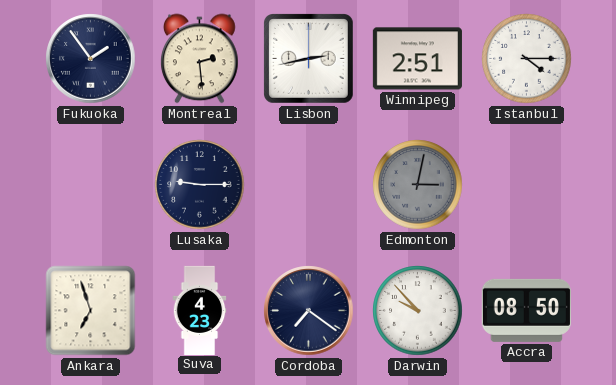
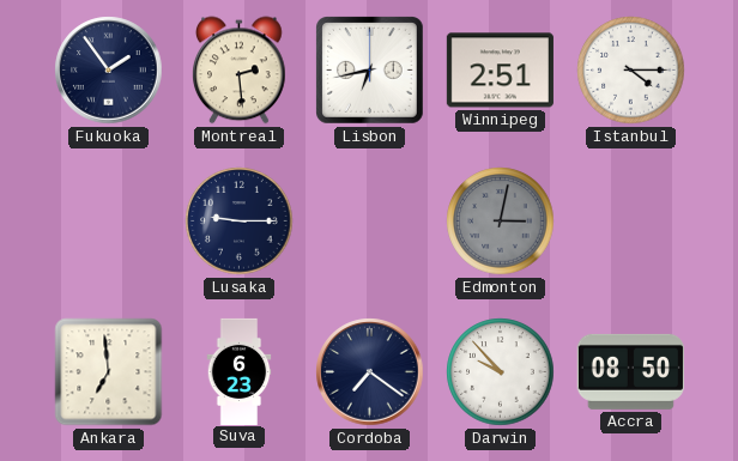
Lisbon: 2:43 -> 6:43
Ankara: 6:57 -> 6:59
Suva: 4:23 -> 6:23
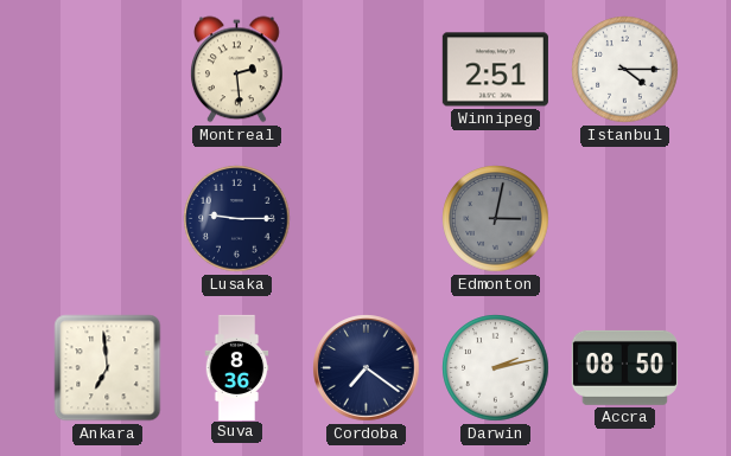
Fukuoka: 1:54 -> none
Lisbon: 6:43 -> none
Suva: 6:23 -> 8:36
Darwin: 9:53 -> 2:13
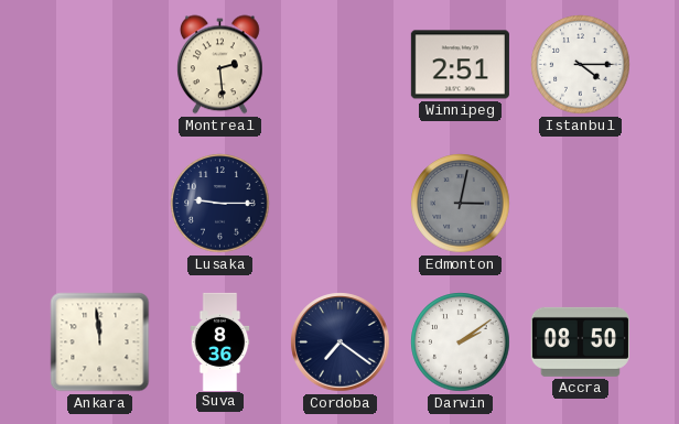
Ankara: 6:59 -> 11:59
Darwin: 2:13 -> 2:09
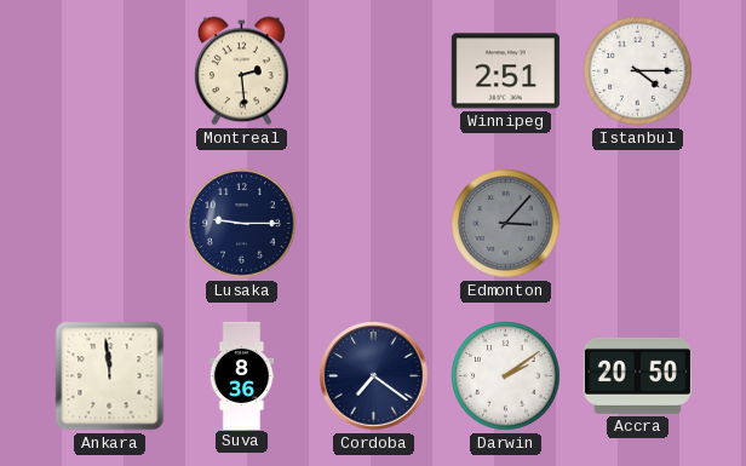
Edmonton: 3:02 -> 3:07
Accra: 08:50 -> 20:50
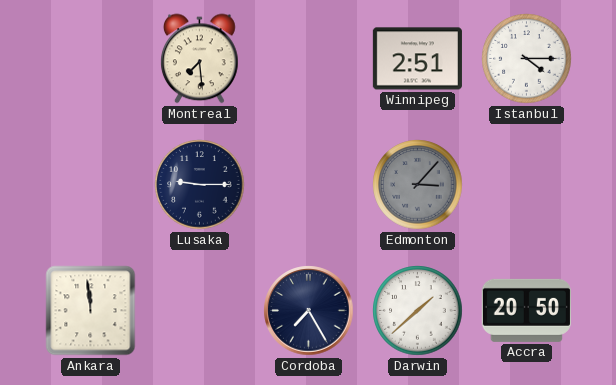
Montreal: 2:29 -> 7:29
Suva: 8:36 -> none
Cordoba: 7:21 -> 7:25
Darwin: 2:09 -> 1:38
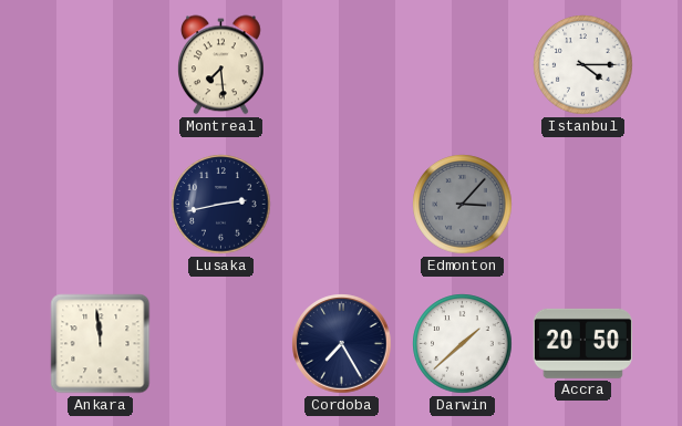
Winnipeg: 2:51 -> none
Lusaka: 9:15 -> 2:43
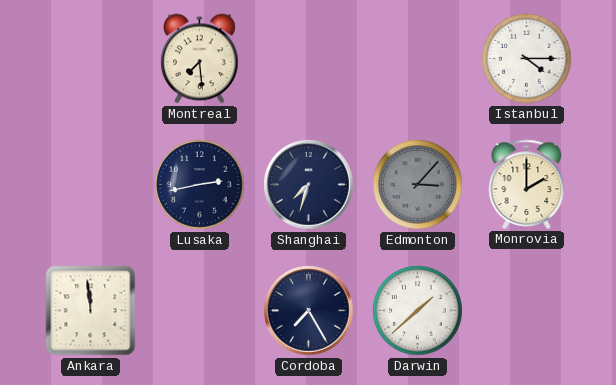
Shanghai: none -> 7:33
Monrovia: none -> 2:00
Accra: 20:50 -> none
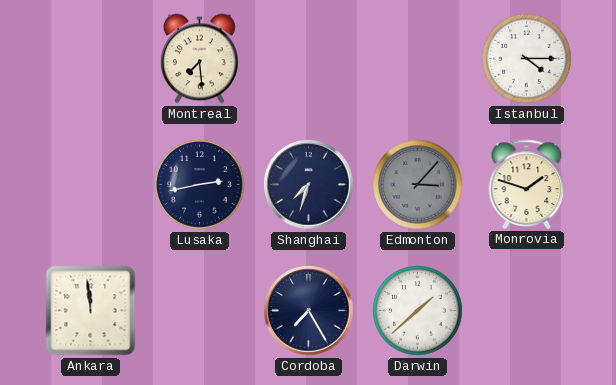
Monrovia: 2:00 -> 1:48
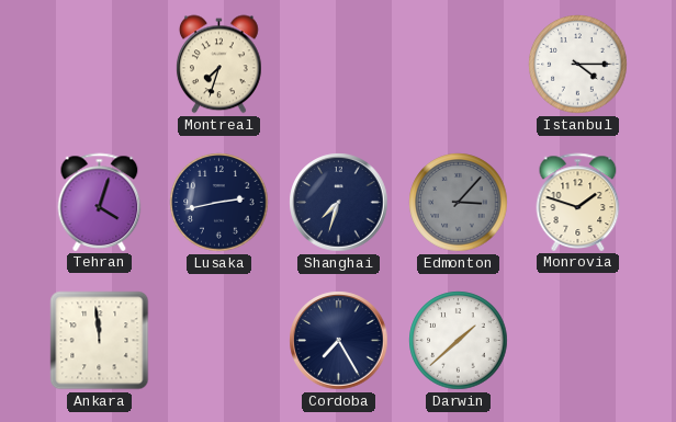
Montreal: 7:29 -> 7:33
Tehran: none -> 4:03
